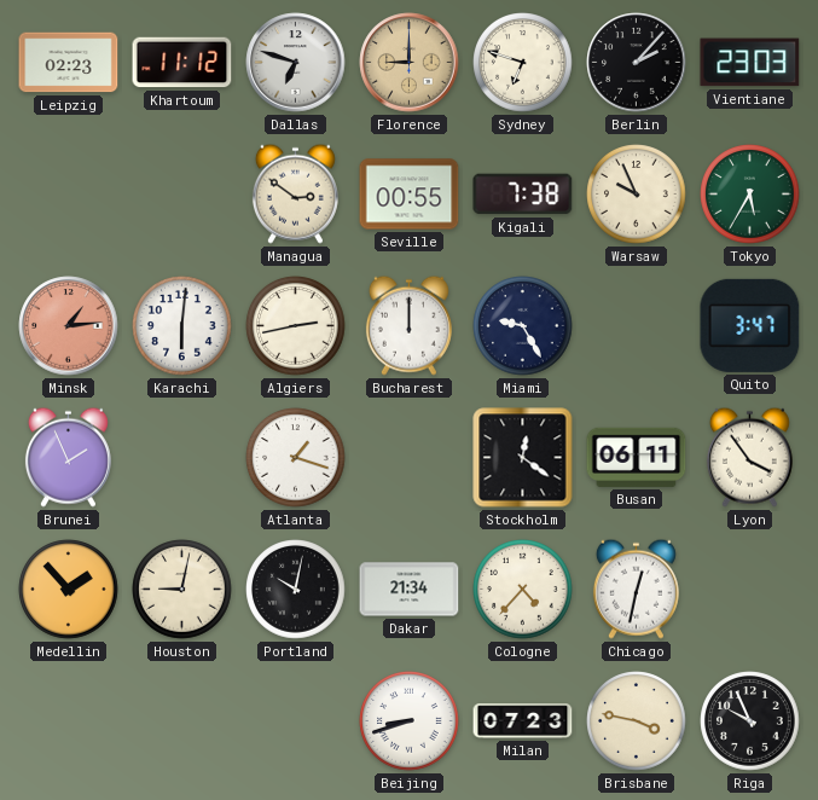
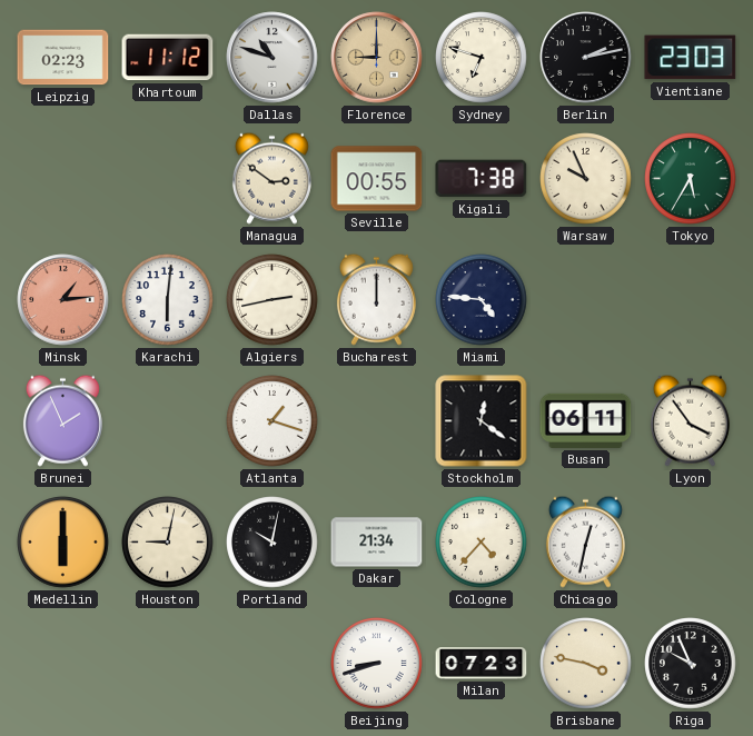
Dallas: 6:48 -> 10:48
Berlin: 2:07 -> 2:13
Miami: 9:25 -> 4:46
Quito: 3:47 -> none
Medellin: 1:53 -> 6:00
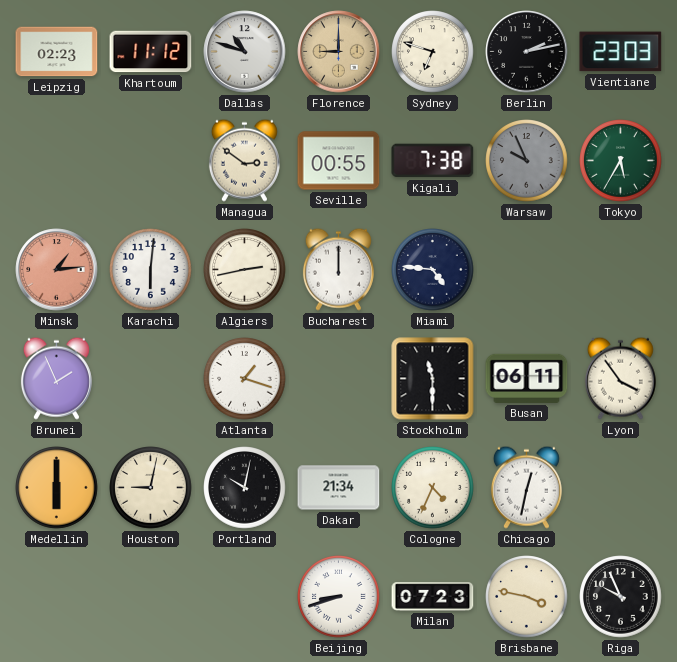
Warsaw dial: cream -> grey
Stockholm: 12:21 -> 11:30
Cologne: 4:37 -> 4:34
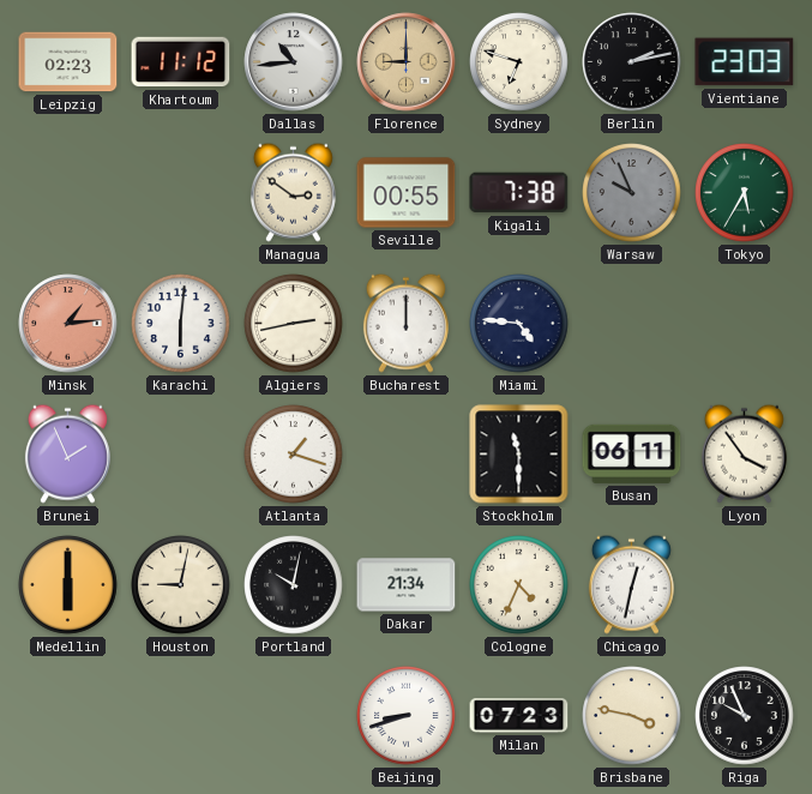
Dallas: 10:48 -> 10:44
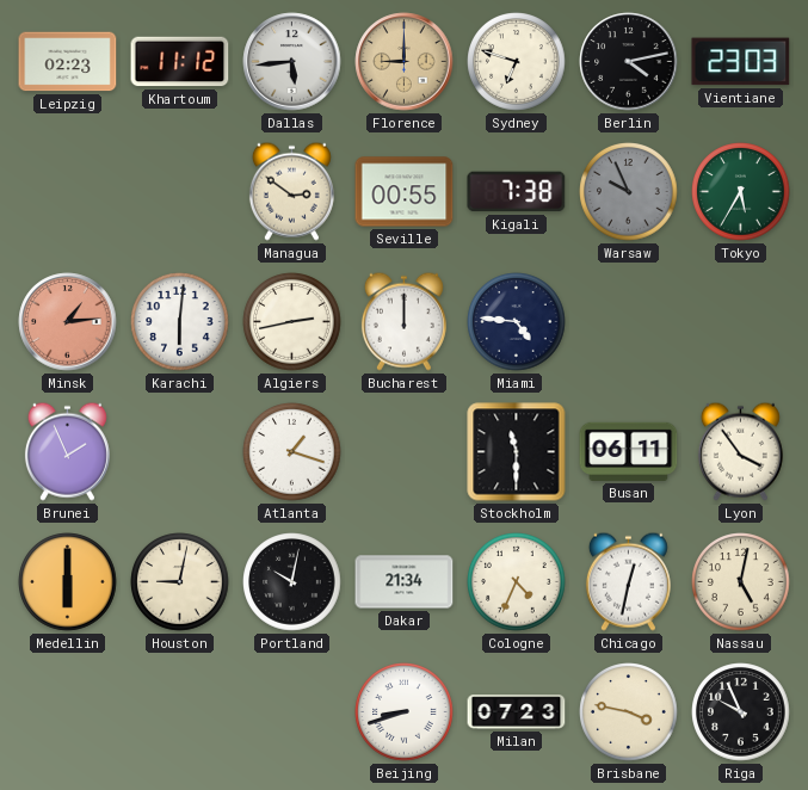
Dallas: 10:44 -> 5:44
Berlin: 2:13 -> 4:13
Nassau: none -> 5:02
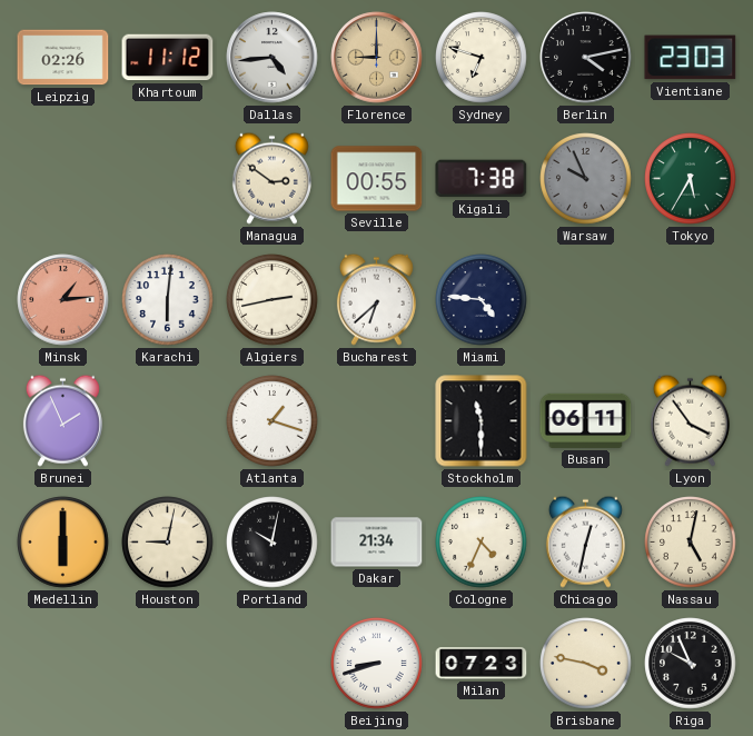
Leipzig: 02:23 -> 02:26
Dallas: 5:44 -> 4:44
Bucharest: 12:00 -> 6:38
